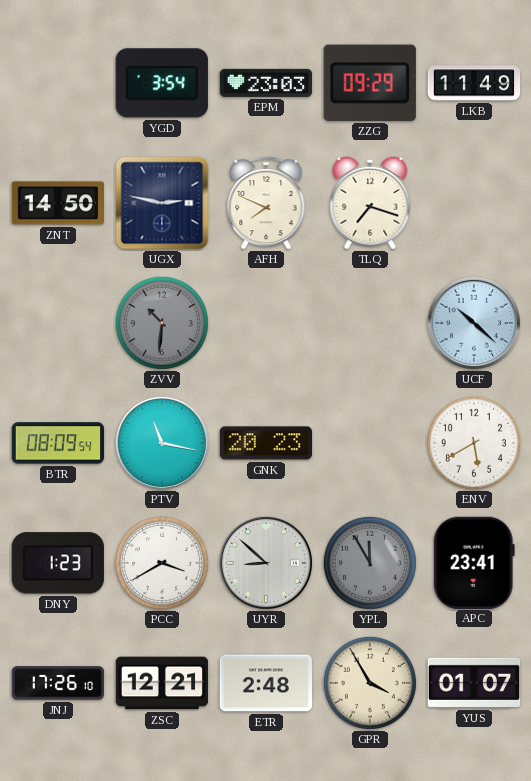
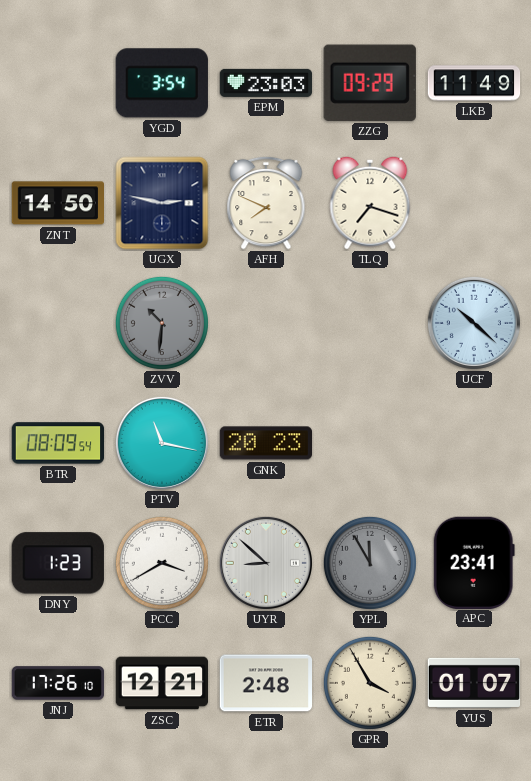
ENV: 5:40 -> none
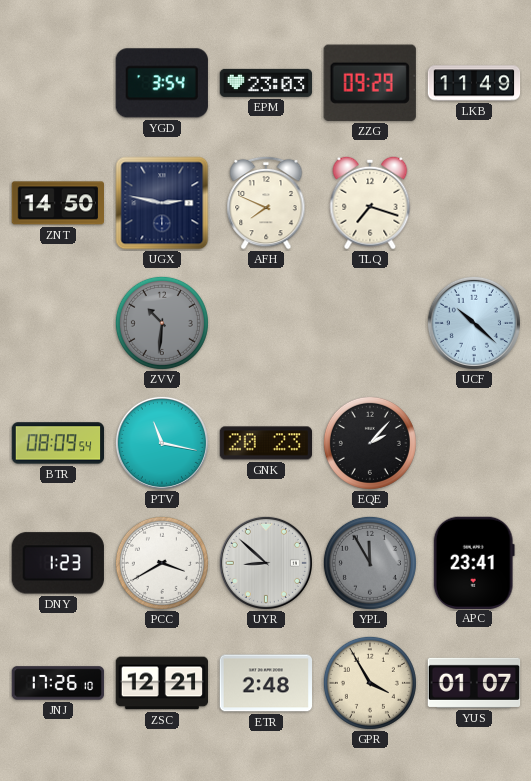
EQE: none -> 2:07
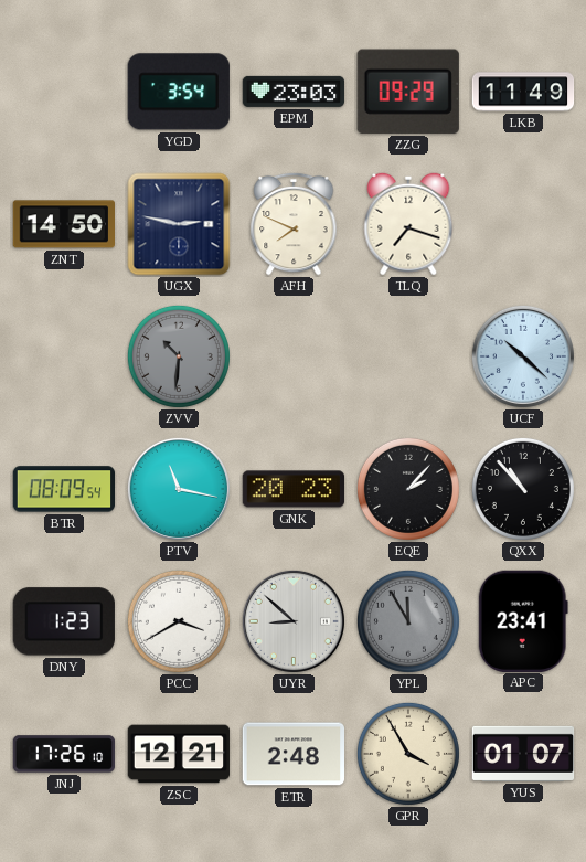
QXX: none -> 10:53
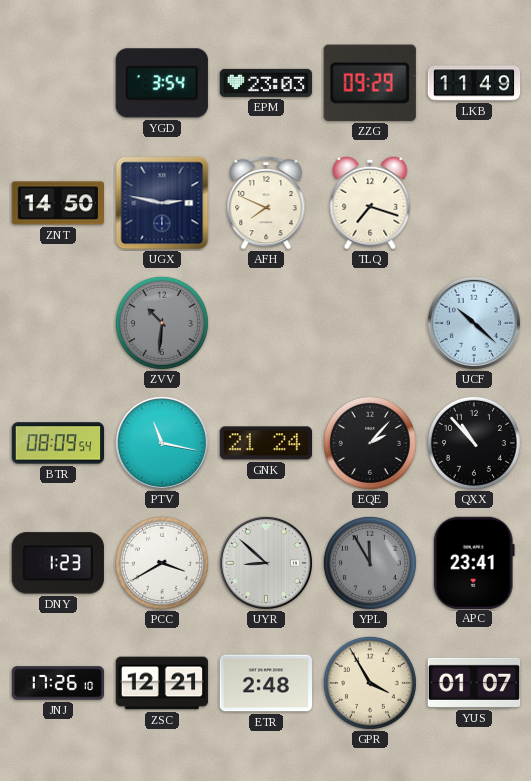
GNK: 20:23 -> 21:24
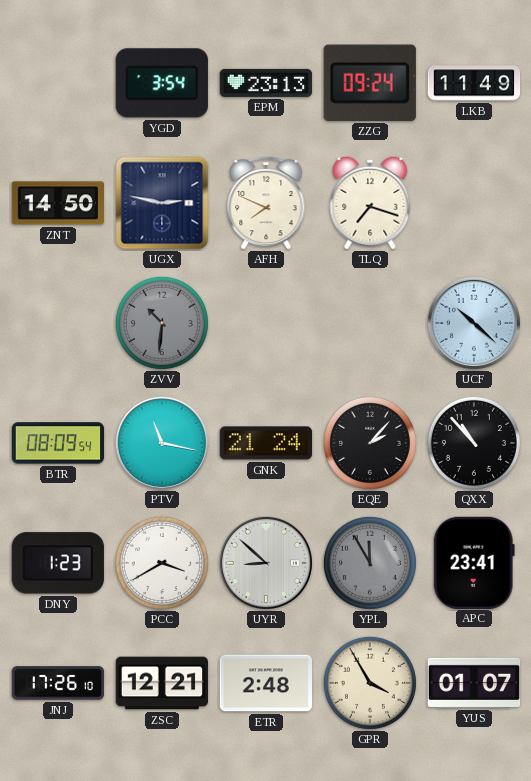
EPM: 23:03 -> 23:13
ZZG: 09:29 -> 09:24
